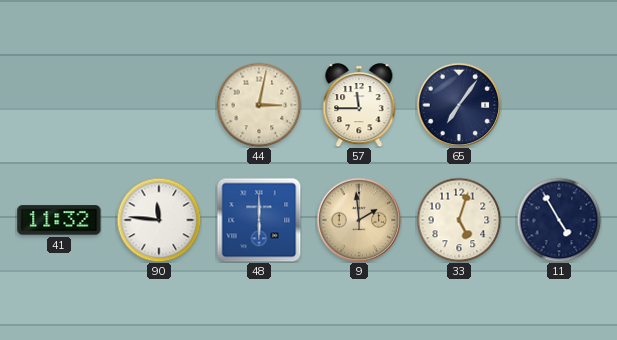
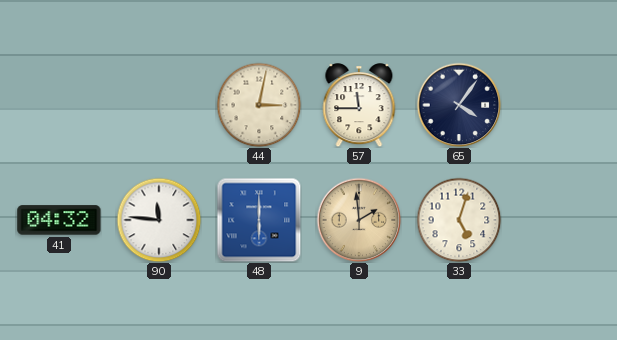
65: 7:06 -> 4:06
41: 11:32 -> 04:32
11: 4:55 -> none
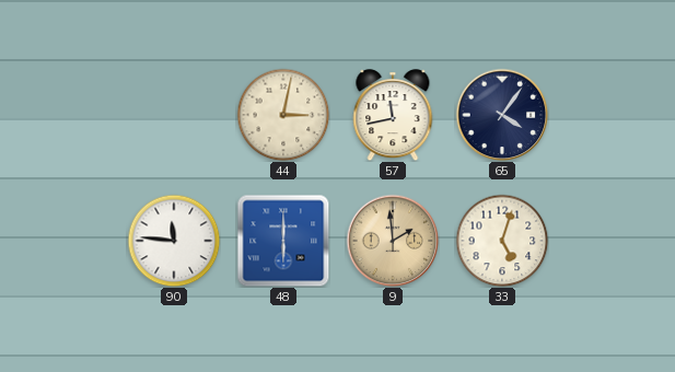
57: 11:45 -> 11:43
41: 04:32 -> none
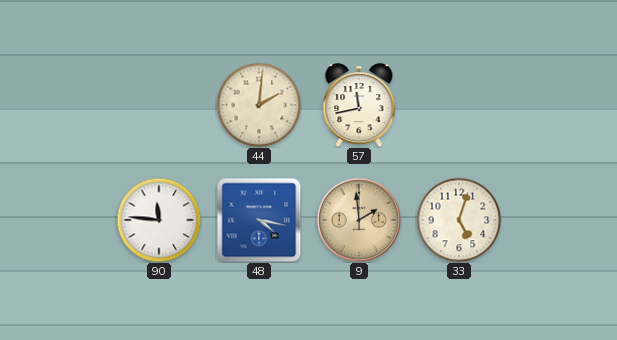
44: 3:02 -> 2:01
65: 4:06 -> none
48: 6:00 -> 4:17
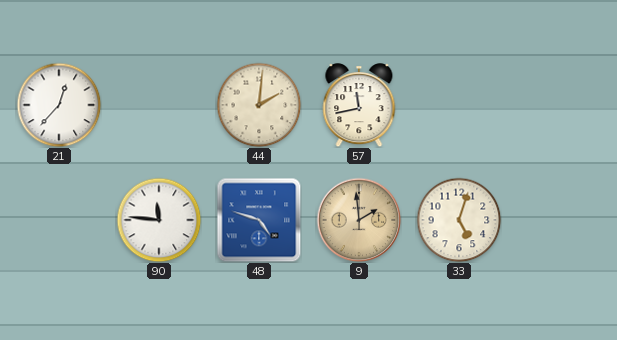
21: none -> 12:37
48: 4:17 -> 4:48
